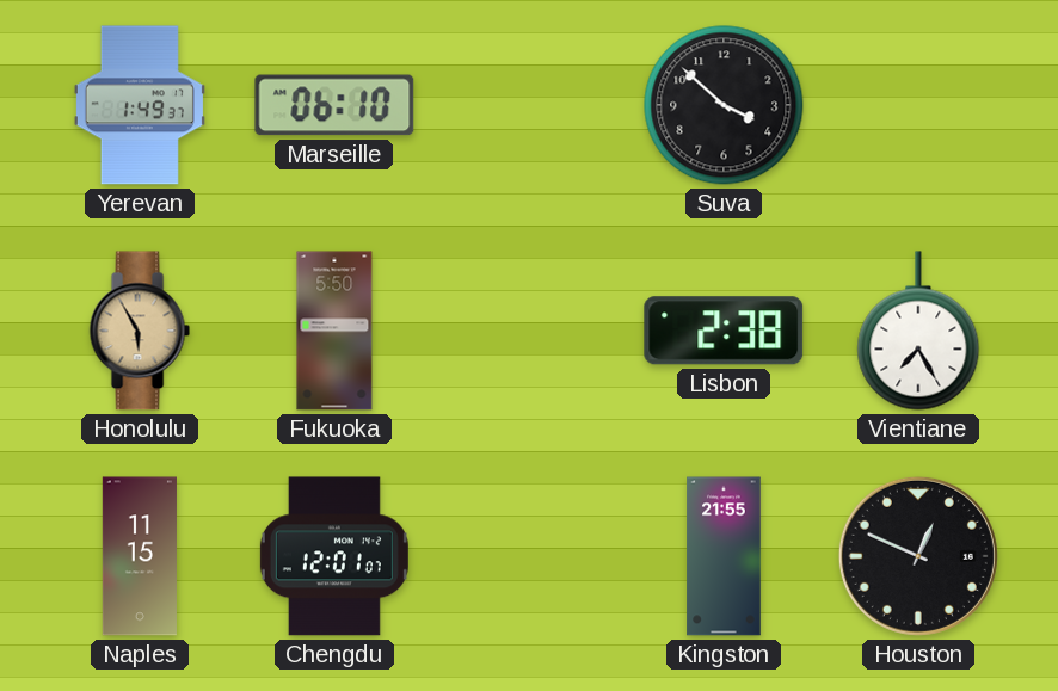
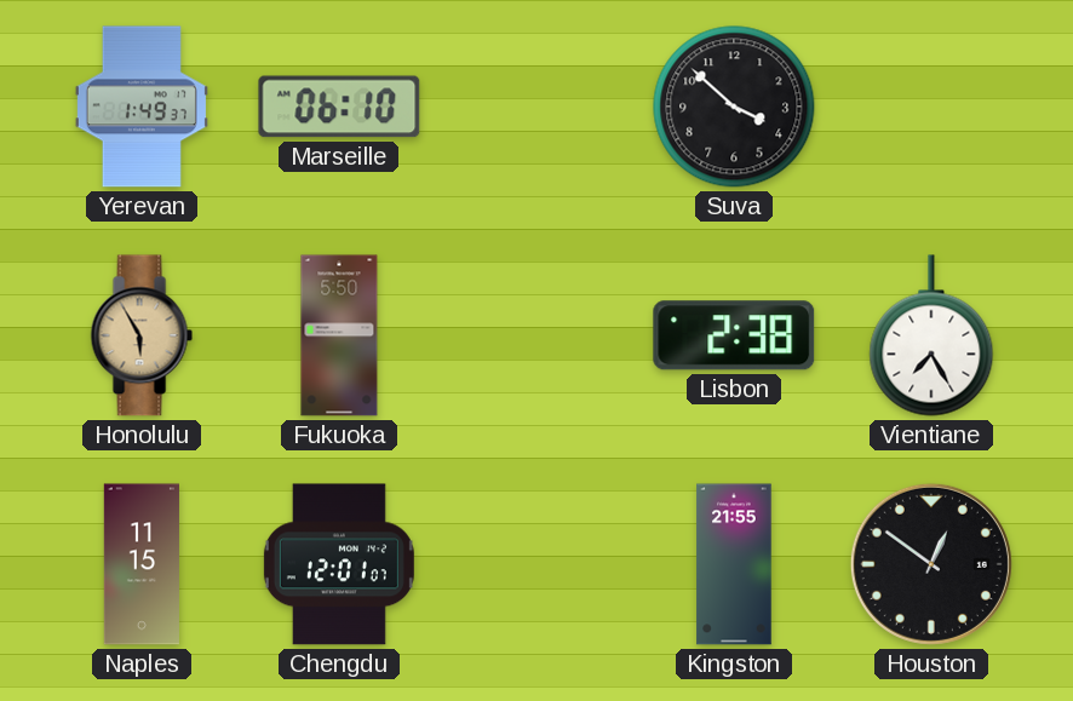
Houston: 12:49 -> 12:51
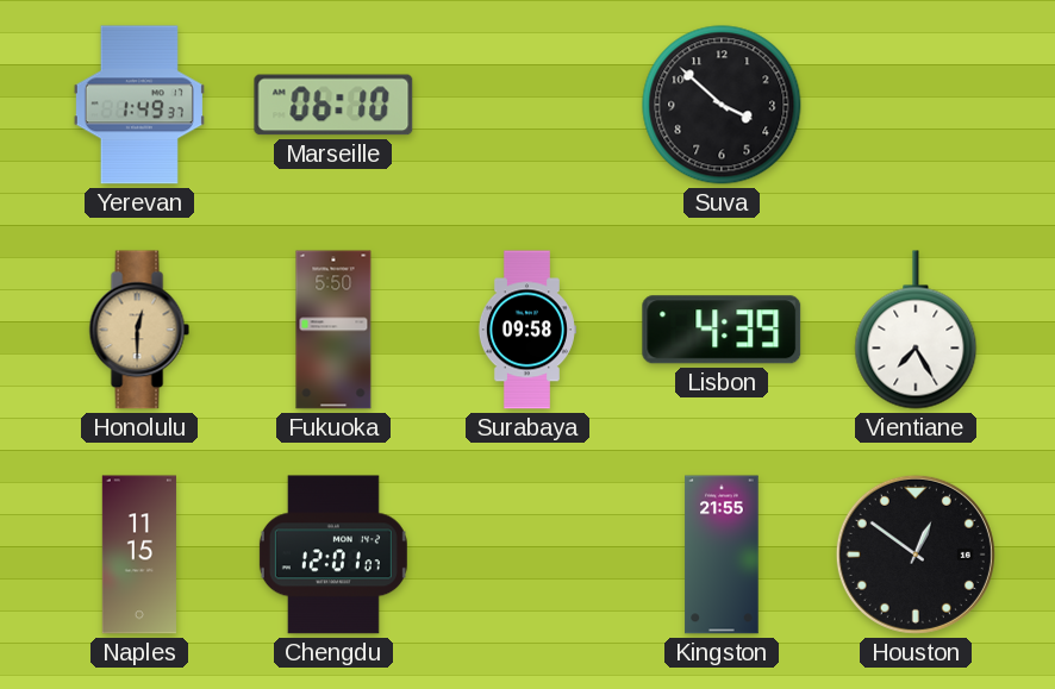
Honolulu: 5:55 -> 12:30
Surabaya: none -> 09:58
Lisbon: 2:38 -> 4:39
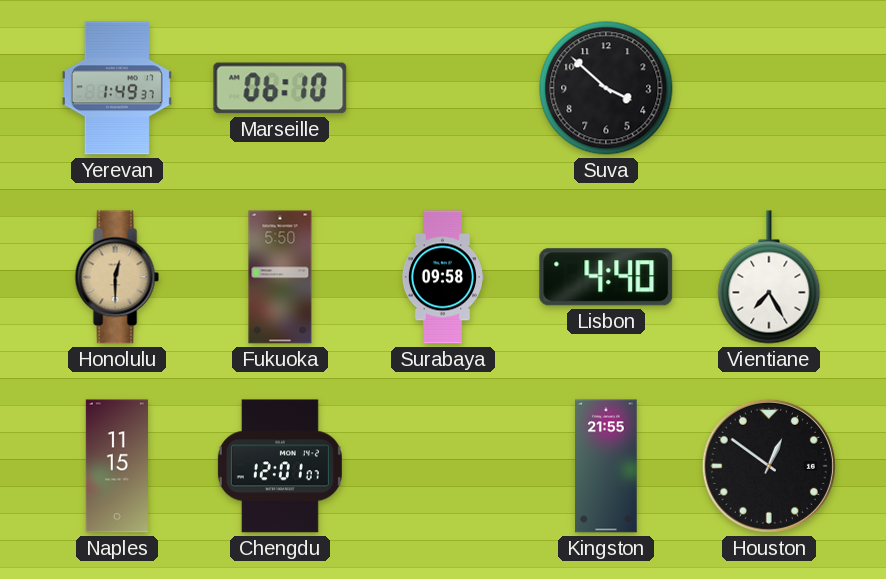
Lisbon: 4:39 -> 4:40
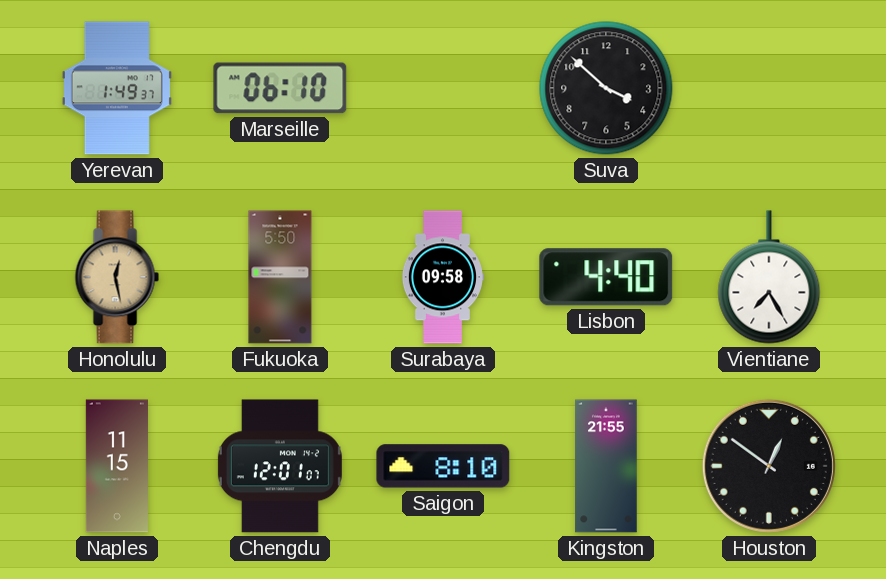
Honolulu: 12:30 -> 12:28
Saigon: none -> 8:10
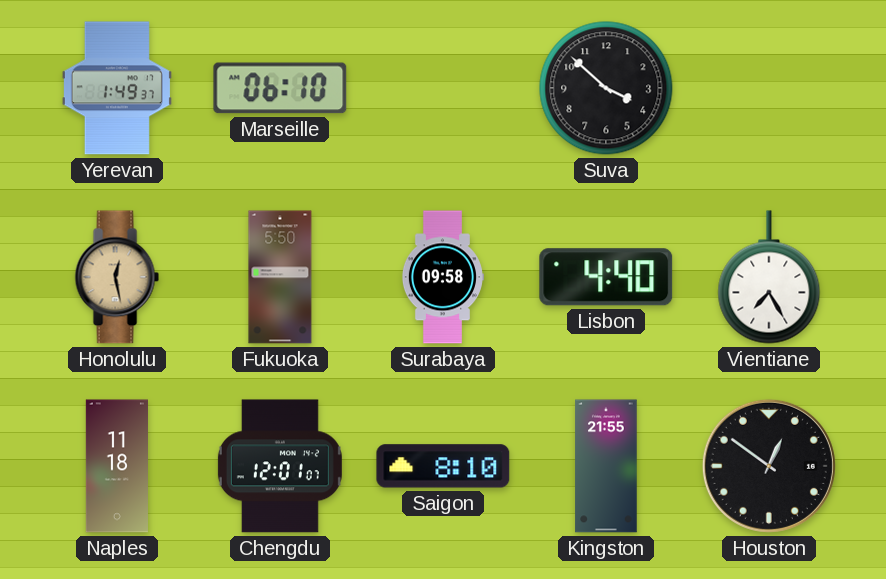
Naples: 11:15 -> 11:18
